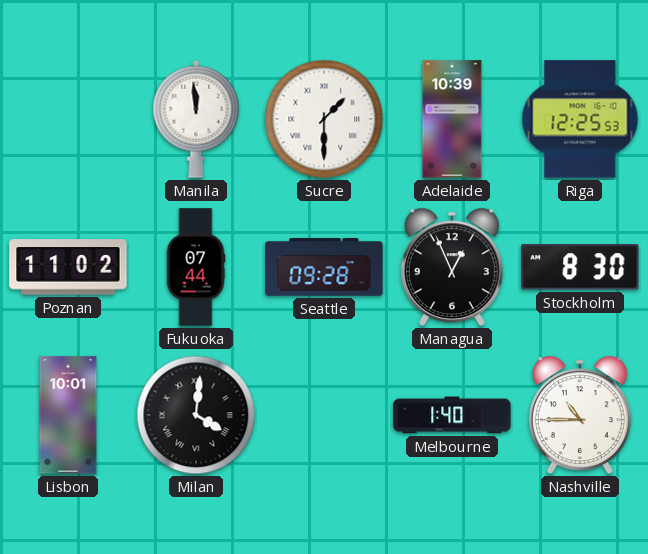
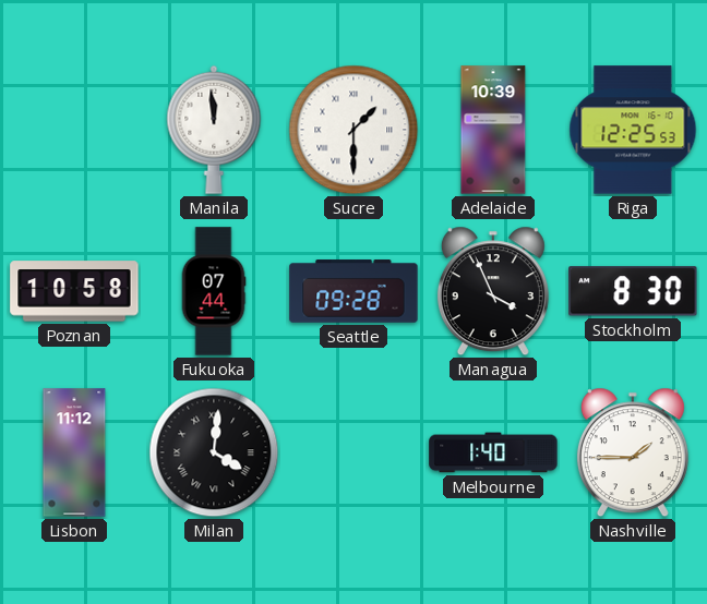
Poznan: 11:02 -> 10:58
Managua: 12:56 -> 3:56
Lisbon: 10:01 -> 11:12
Nashville: 10:45 -> 1:45
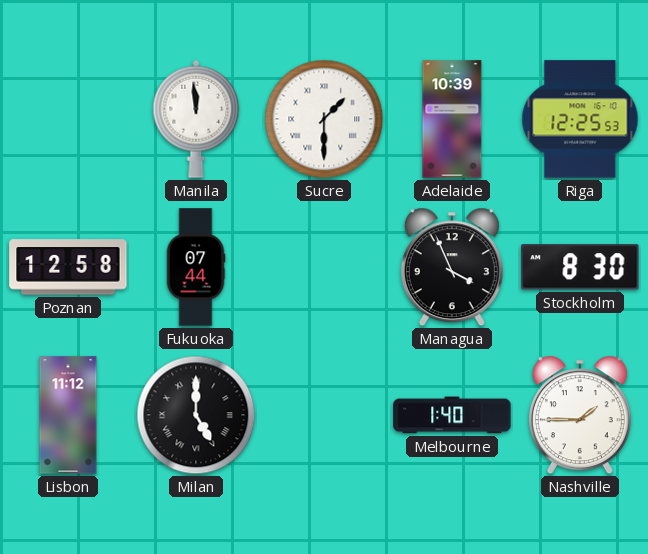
Poznan: 10:58 -> 12:58
Seattle: 09:28 -> none
Milan: 4:01 -> 5:00
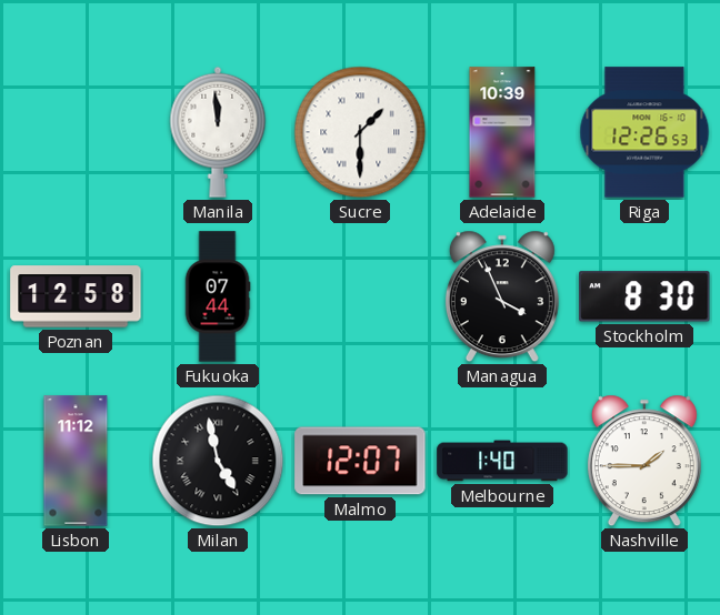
Riga: 12:25 -> 12:26
Milan: 5:00 -> 4:58
Malmo: none -> 12:07
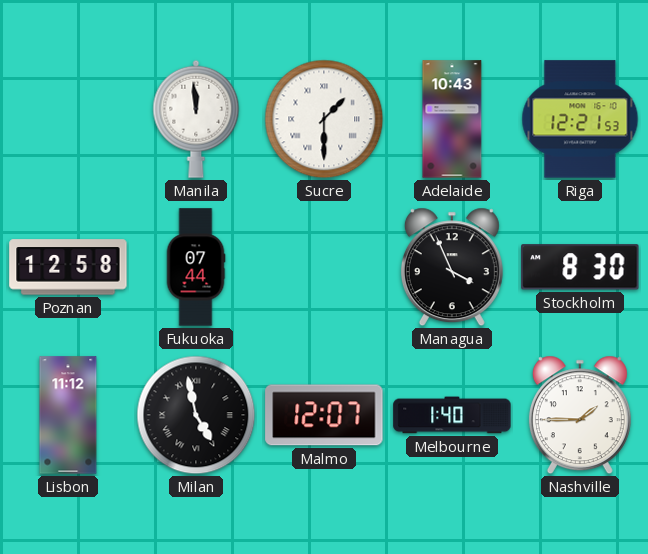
Adelaide: 10:39 -> 10:43
Riga: 12:26 -> 12:21
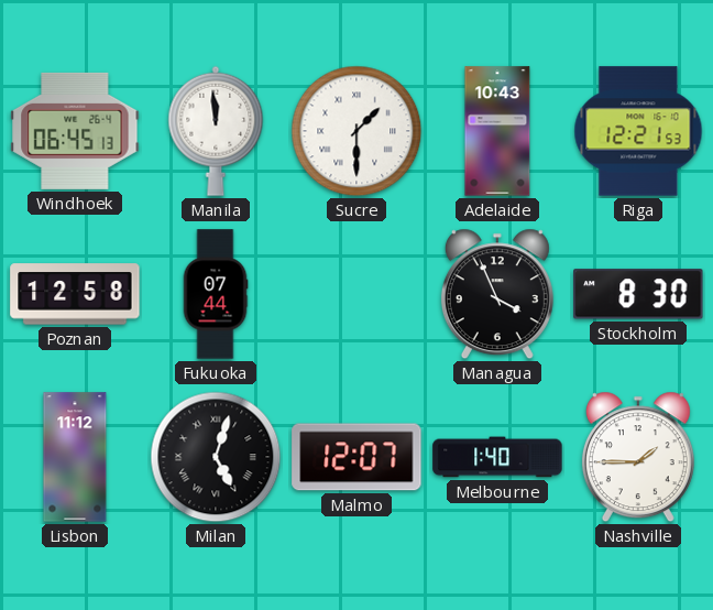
Windhoek: none -> 06:45
Milan: 4:58 -> 5:03
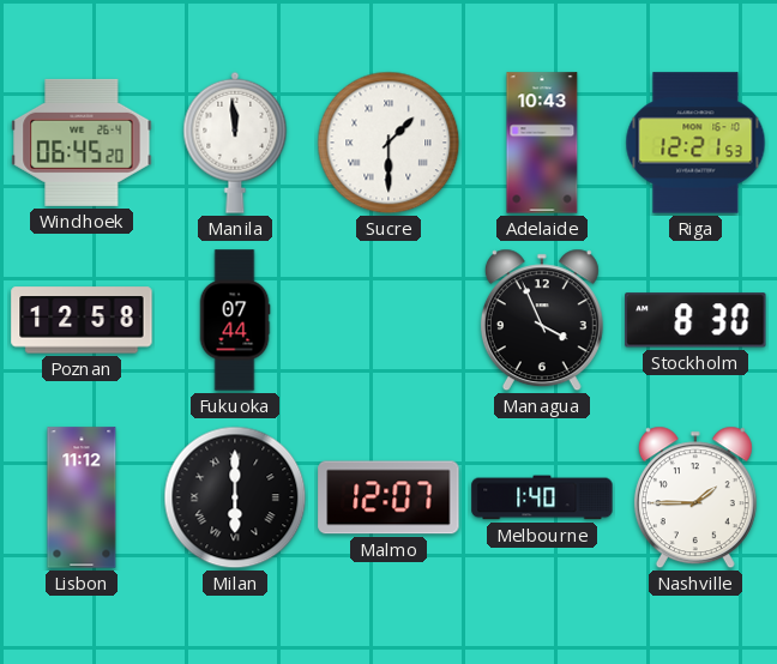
Windhoek: 06:45:13 -> 06:45:20
Milan: 5:03 -> 6:00
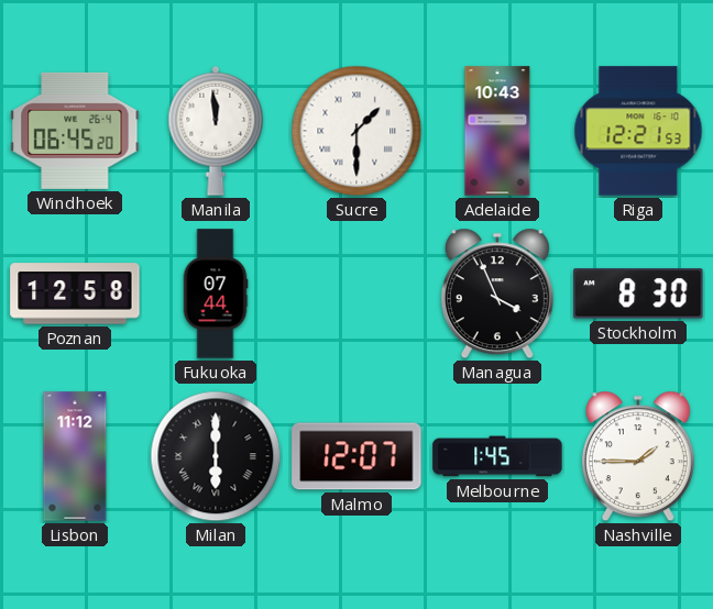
Melbourne: 1:40 -> 1:45
